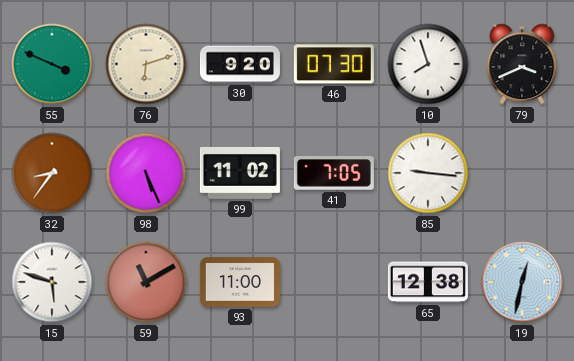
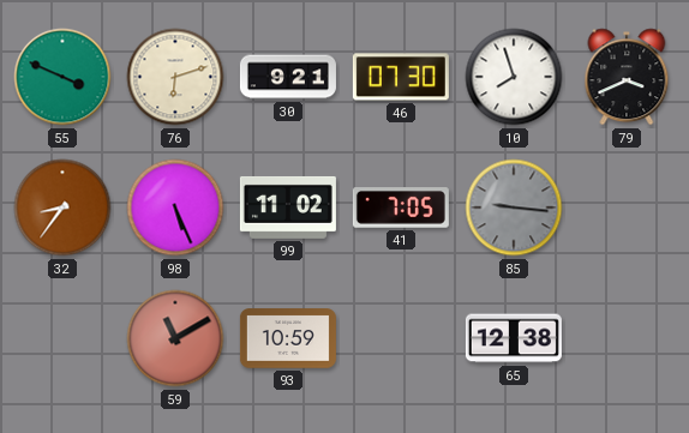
30: 9:20 -> 9:21
85 dial: white -> grey
15: 5:48 -> none
93: 11:00 -> 10:59
19: 12:32 -> none
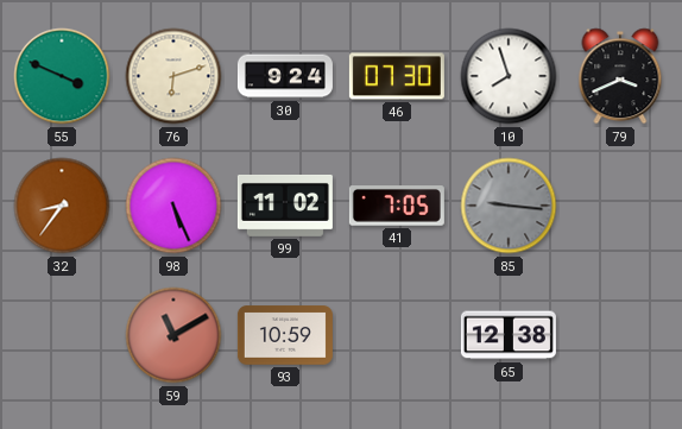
30: 9:21 -> 9:24
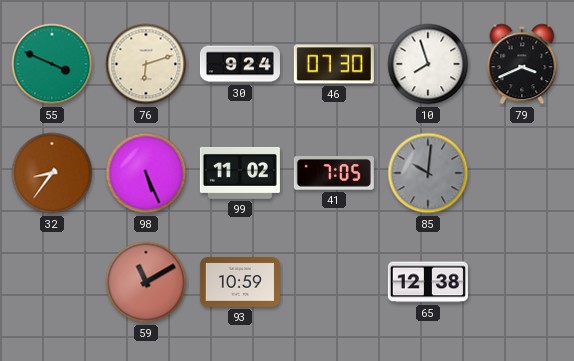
85: 9:16 -> 10:01
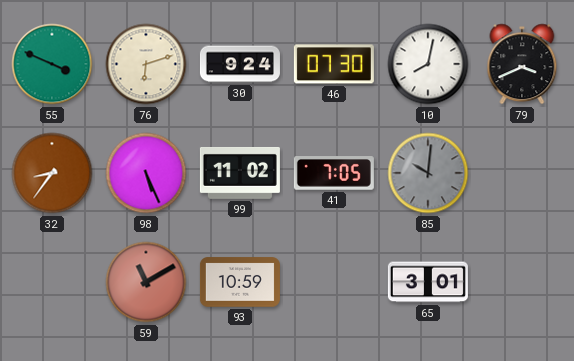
10: 7:57 -> 8:02
65: 12:38 -> 3:01
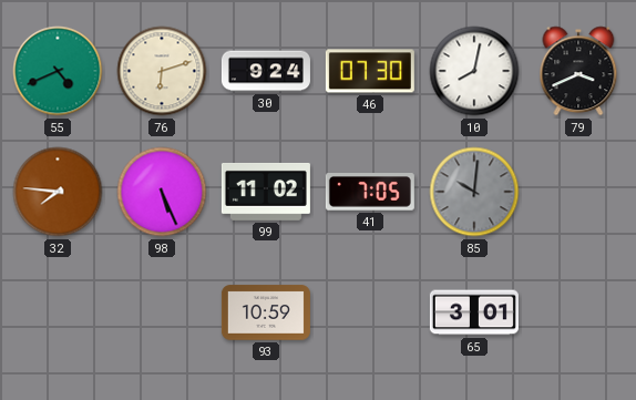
55: 3:49 -> 4:41
32: 8:36 -> 7:46
59: 11:10 -> none
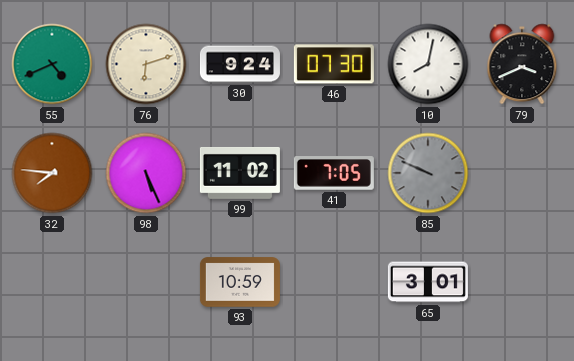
85: 10:01 -> 9:49
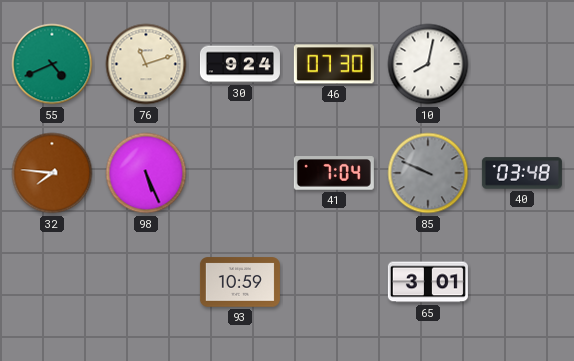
76: 6:12 -> 11:12
79: 3:41 -> none
99: 11:02 -> none
41: 7:05 -> 7:04
40: none -> 03:48
